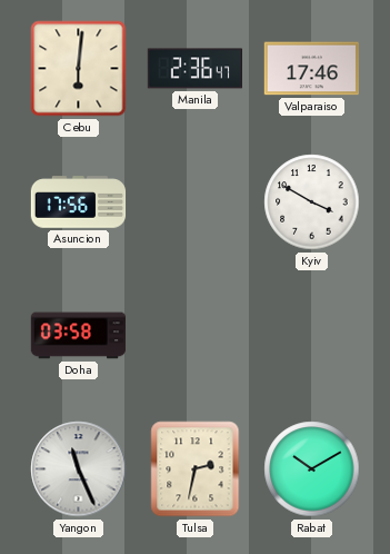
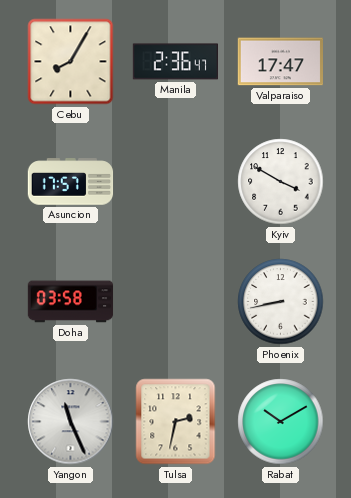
Cebu: 6:01 -> 8:05
Valparaiso: 17:46 -> 17:47
Asuncion: 17:56 -> 17:57
Phoenix: none -> 8:43
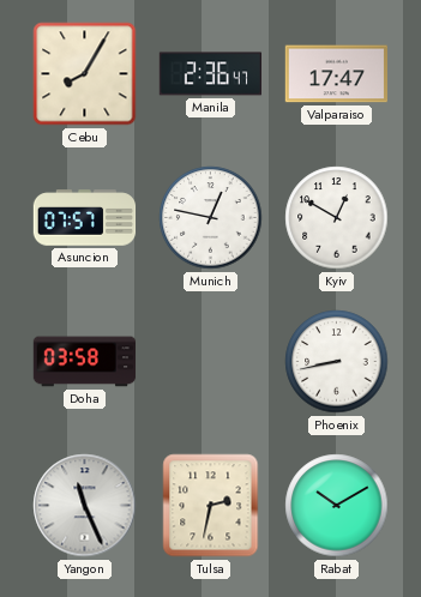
Asuncion: 17:57 -> 07:57
Munich: none -> 12:47
Kyiv: 3:50 -> 12:50
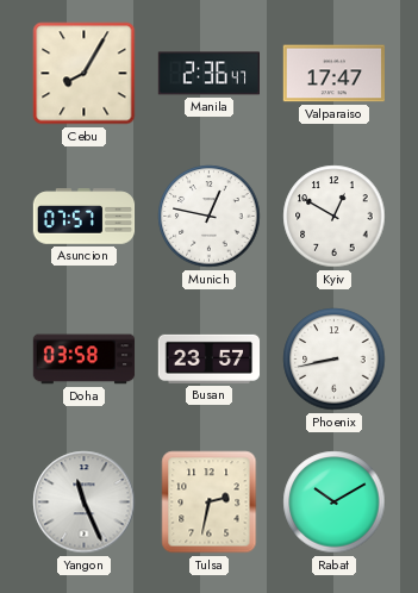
Busan: none -> 23:57
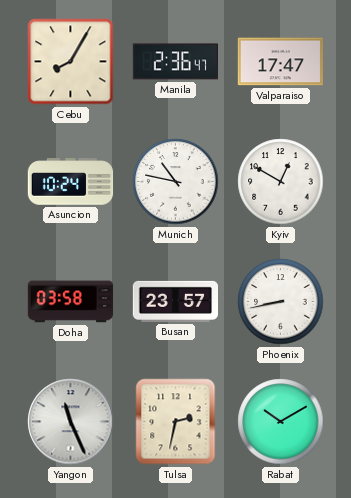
Asuncion: 07:57 -> 10:24
Munich: 12:47 -> 10:47
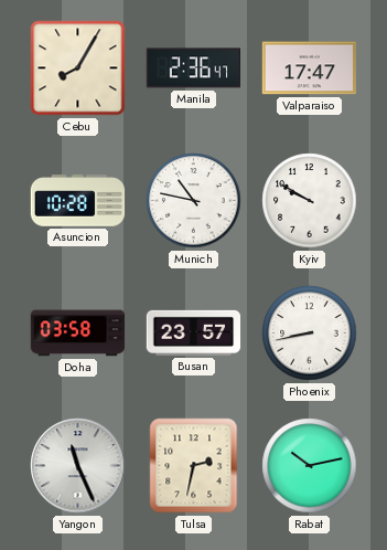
Asuncion: 10:24 -> 10:28
Kyiv: 12:50 -> 9:50
Rabat: 10:10 -> 10:13
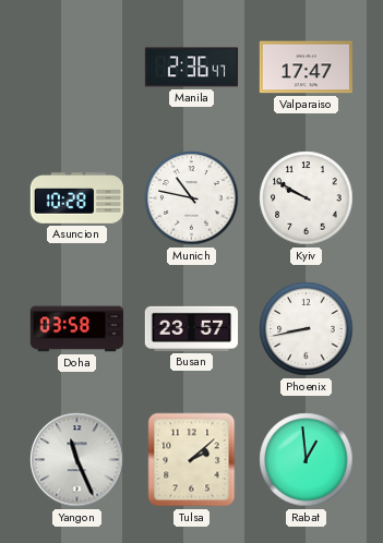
Cebu: 8:05 -> none
Tulsa: 2:32 -> 2:08
Rabat: 10:13 -> 12:59
